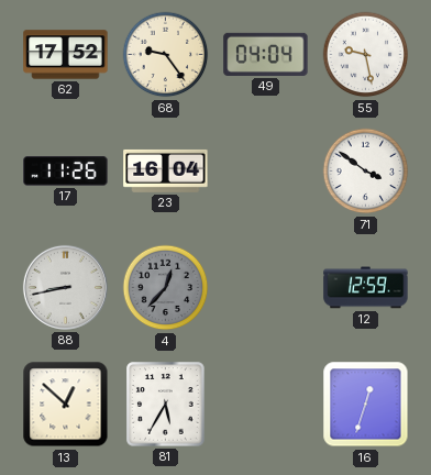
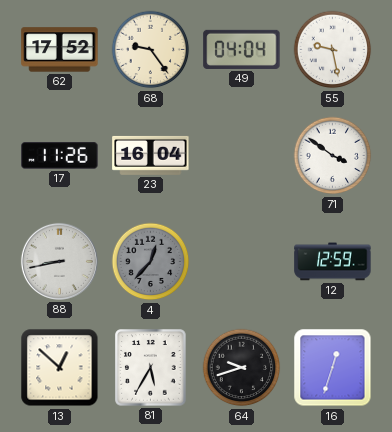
64: none -> 9:42
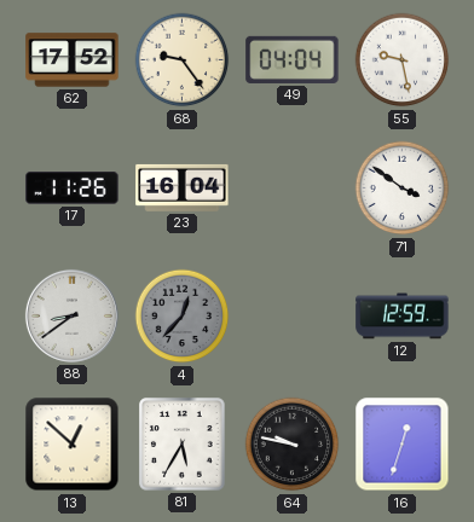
88: 8:43 -> 8:39
64: 9:42 -> 9:47
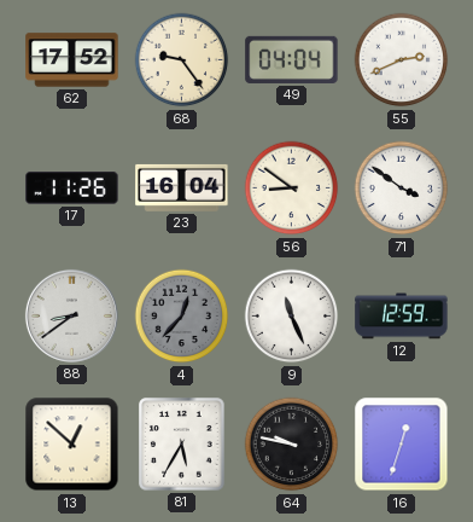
55: 9:28 -> 2:41
56: none -> 8:51
9: none -> 11:26
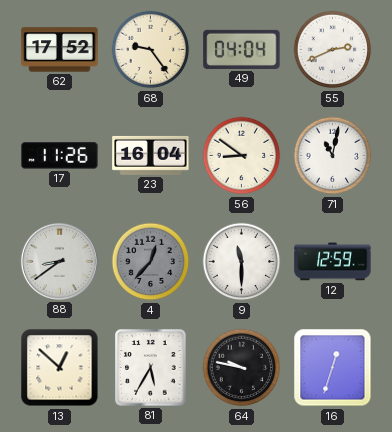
71: 3:51 -> 11:02
9: 11:26 -> 11:30
